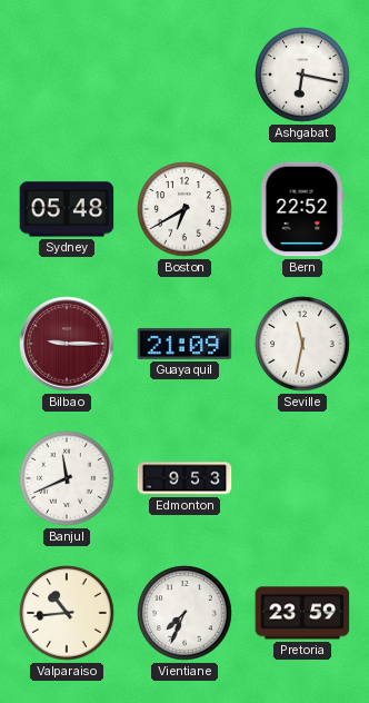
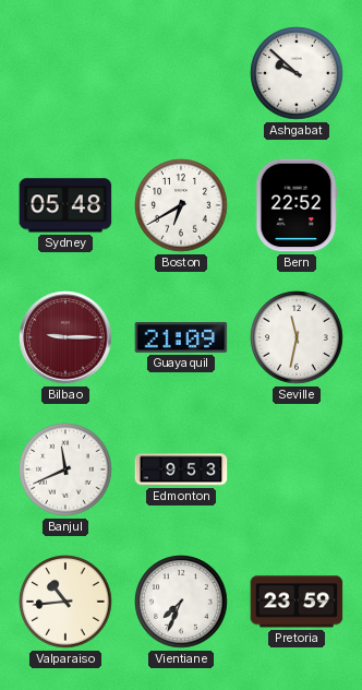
Ashgabat: 6:17 -> 9:52
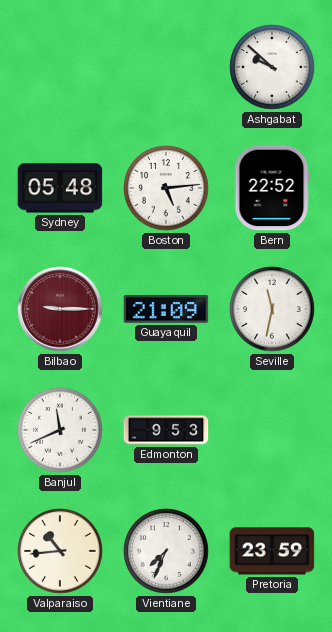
Boston: 6:40 -> 5:14
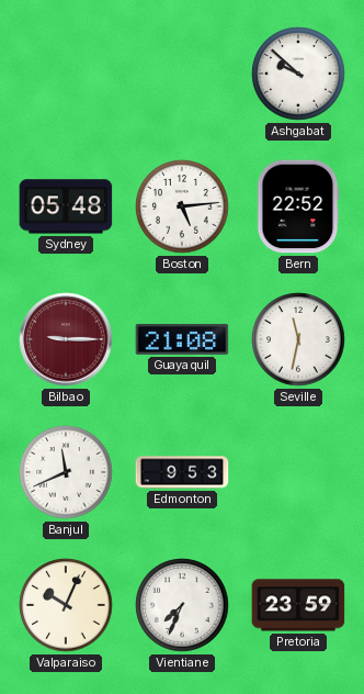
Guayaquil: 21:09 -> 21:08
Valparaiso: 10:44 -> 10:04
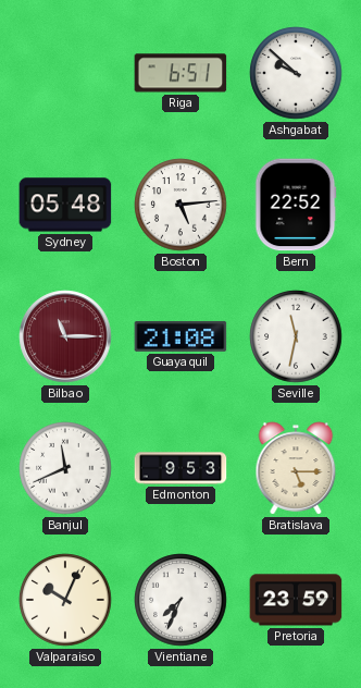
Riga: none -> 6:51
Bilbao: 9:15 -> 11:15
Bratislava: none -> 5:15
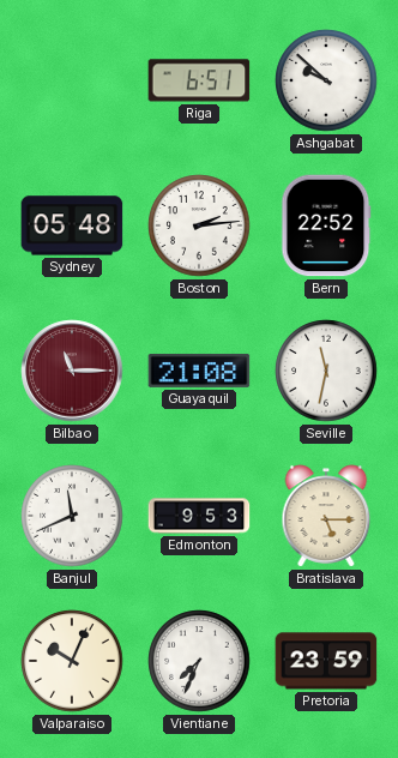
Boston: 5:14 -> 2:14
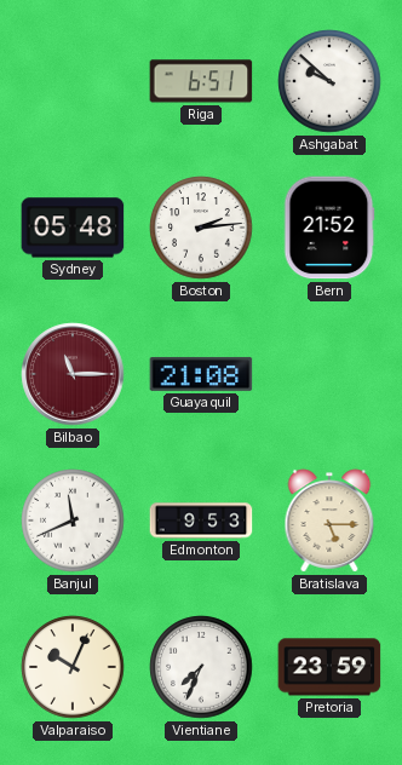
Bern: 22:52 -> 21:52
Seville: 11:32 -> none
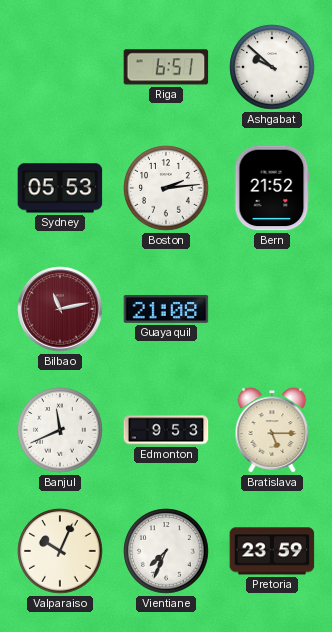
Sydney: 05:48 -> 05:53
Bilbao: 11:15 -> 11:13
